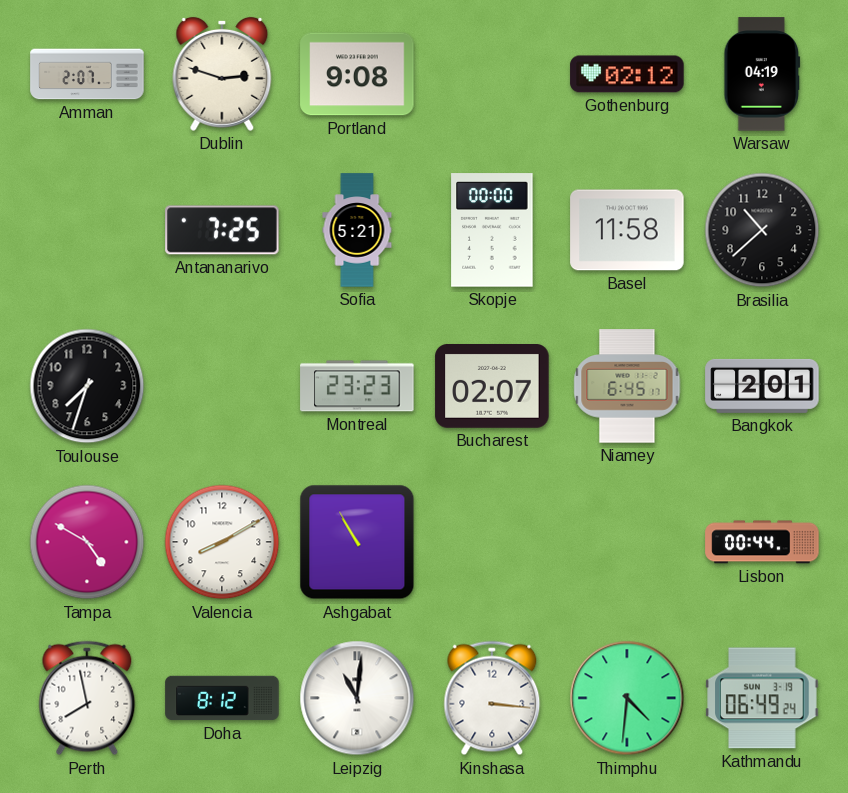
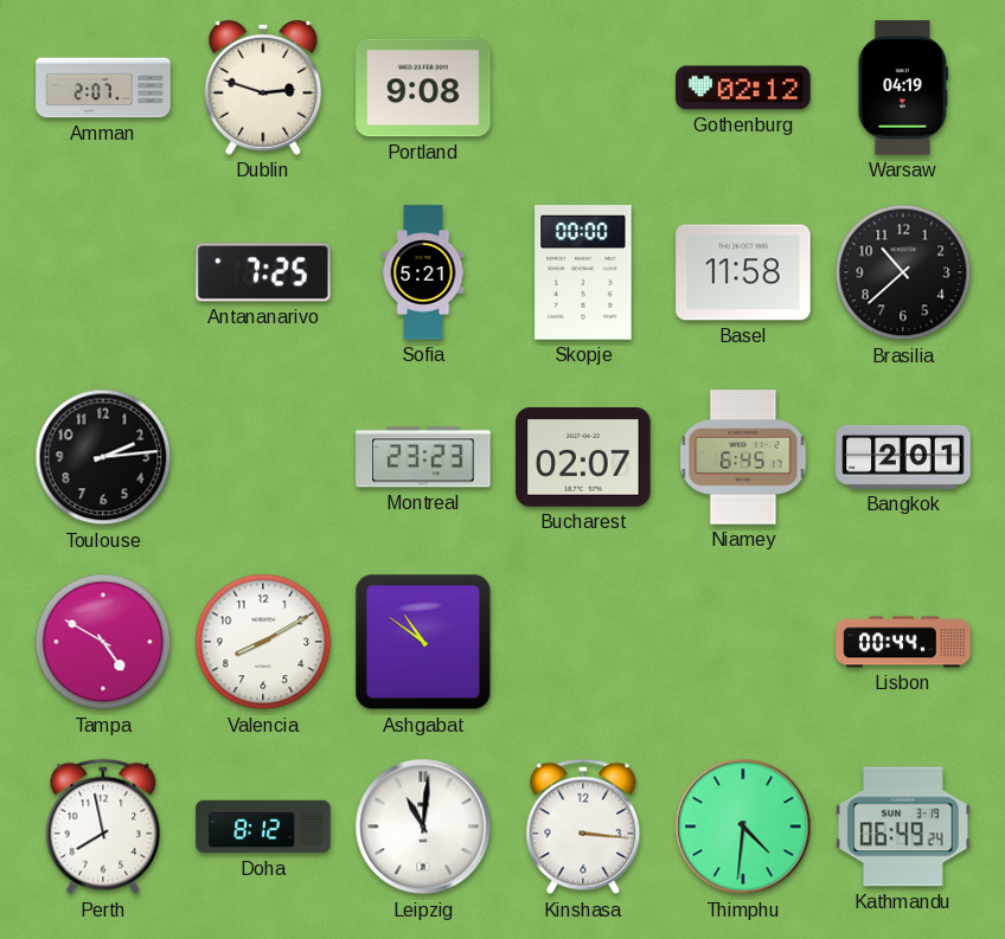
Toulouse: 7:33 -> 2:14
Ashgabat: 10:55 -> 10:51
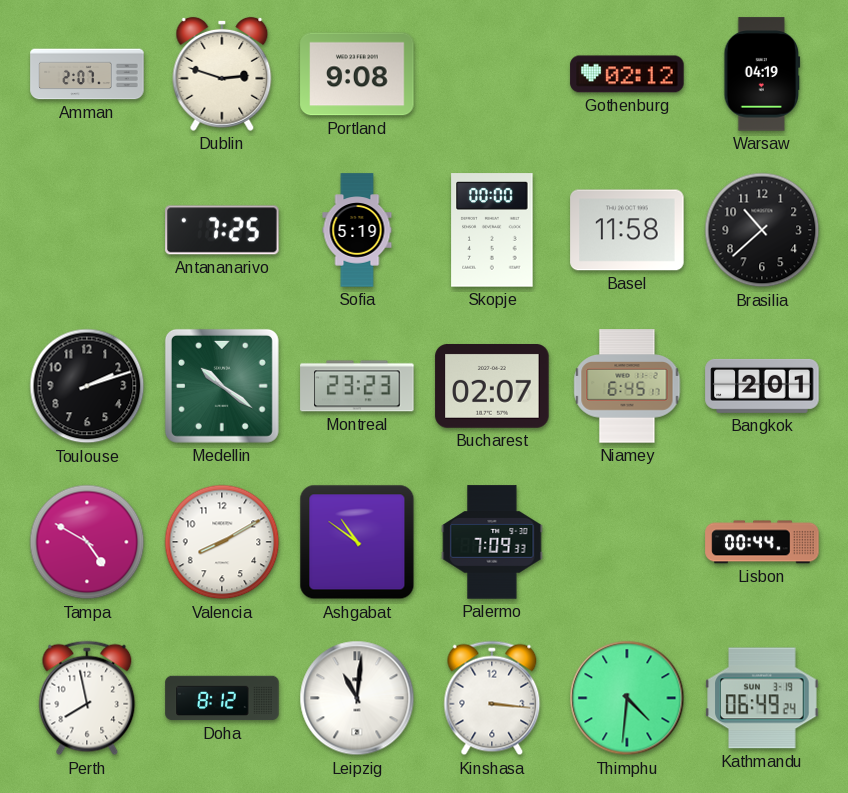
Sofia: 5:21 -> 5:19
Toulouse: 2:14 -> 2:12
Medellin: none -> 10:21
Palermo: none -> 7:09
